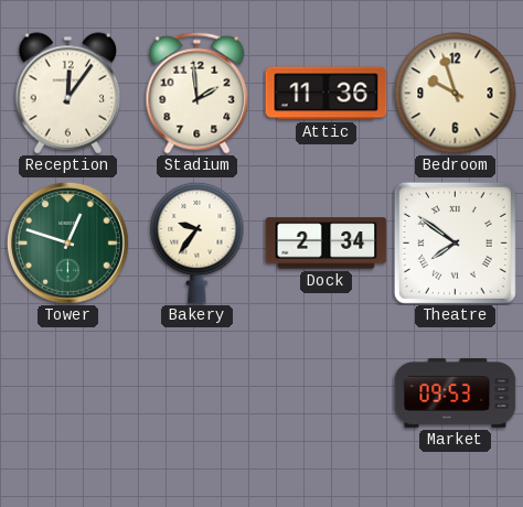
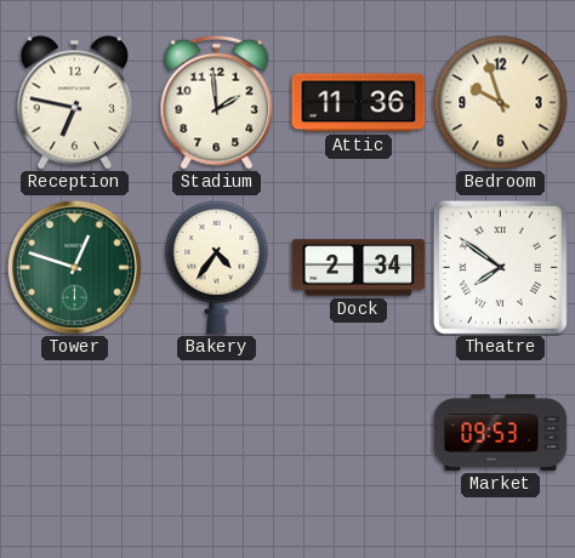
Reception: 12:06 -> 6:47
Bakery: 9:36 -> 4:36
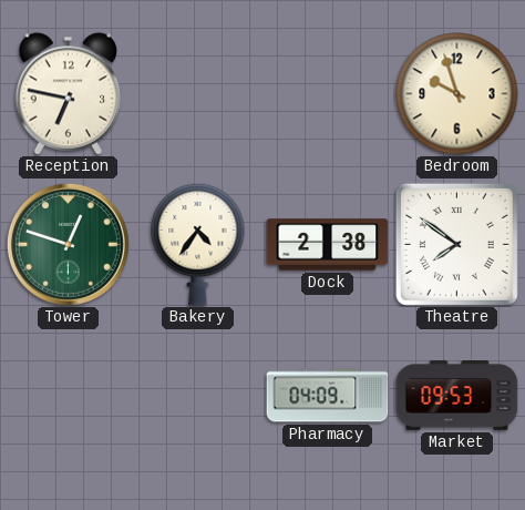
Stadium: 1:59 -> none
Attic: 11:36 -> none
Dock: 2:34 -> 2:38
Pharmacy: none -> 04:09
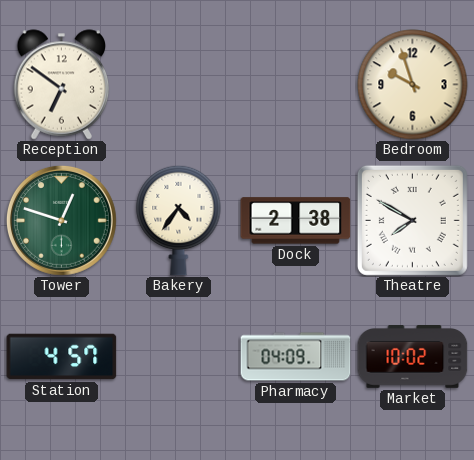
Reception: 6:47 -> 6:51
Theatre: 7:51 -> 7:50
Station: none -> 4:57
Market: 09:53 -> 10:02
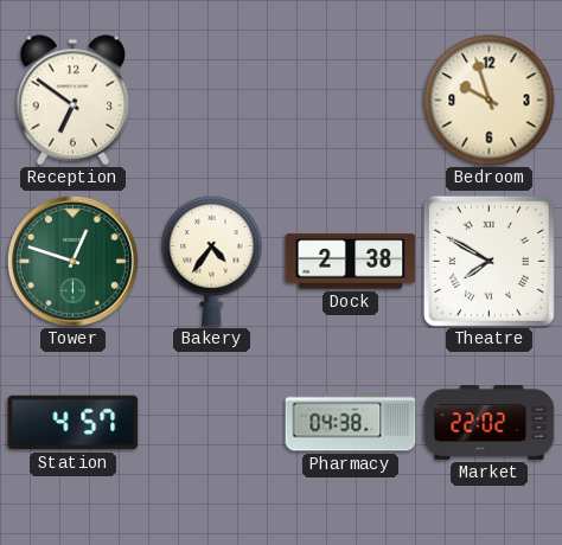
Pharmacy: 04:09 -> 04:38
Market: 10:02 -> 22:02
